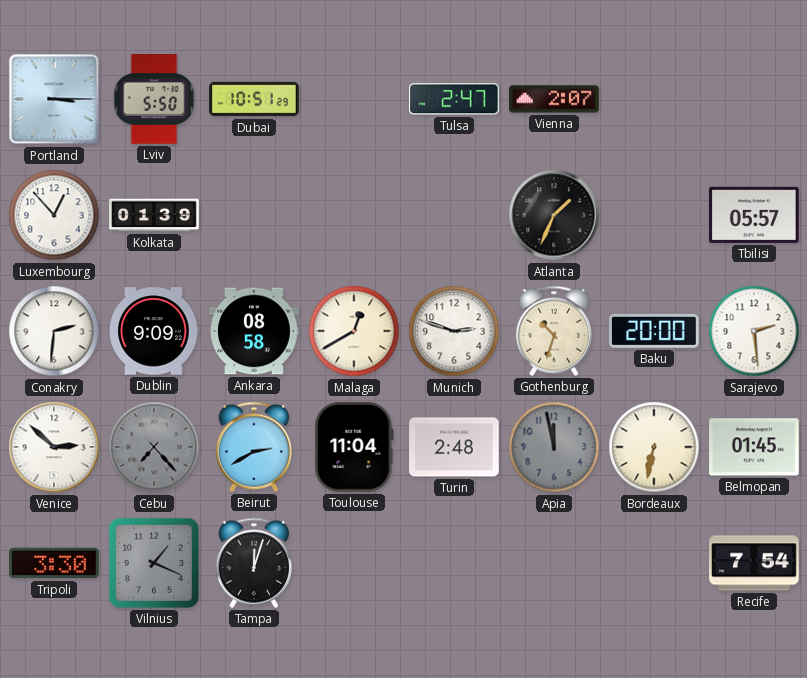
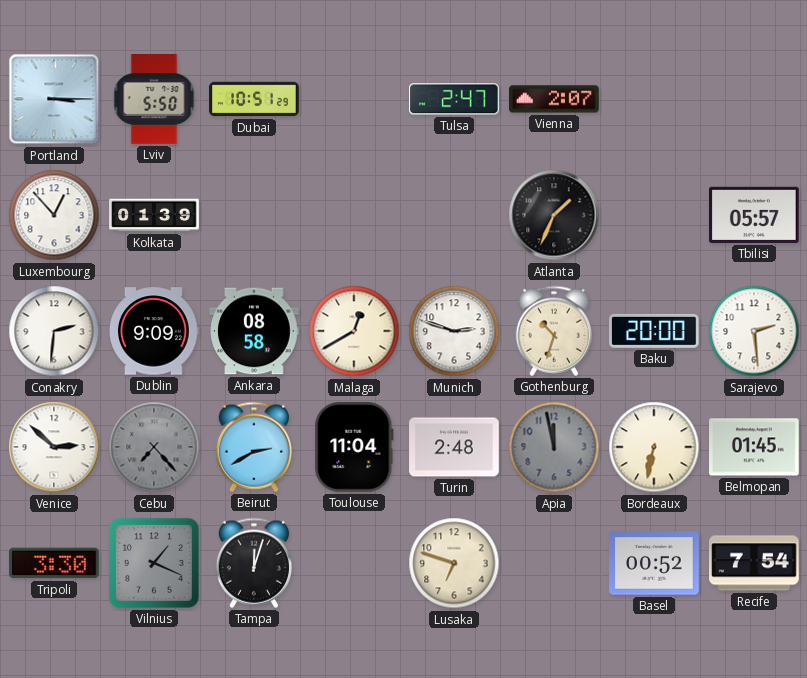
Lusaka: none -> 6:48
Basel: none -> 00:52
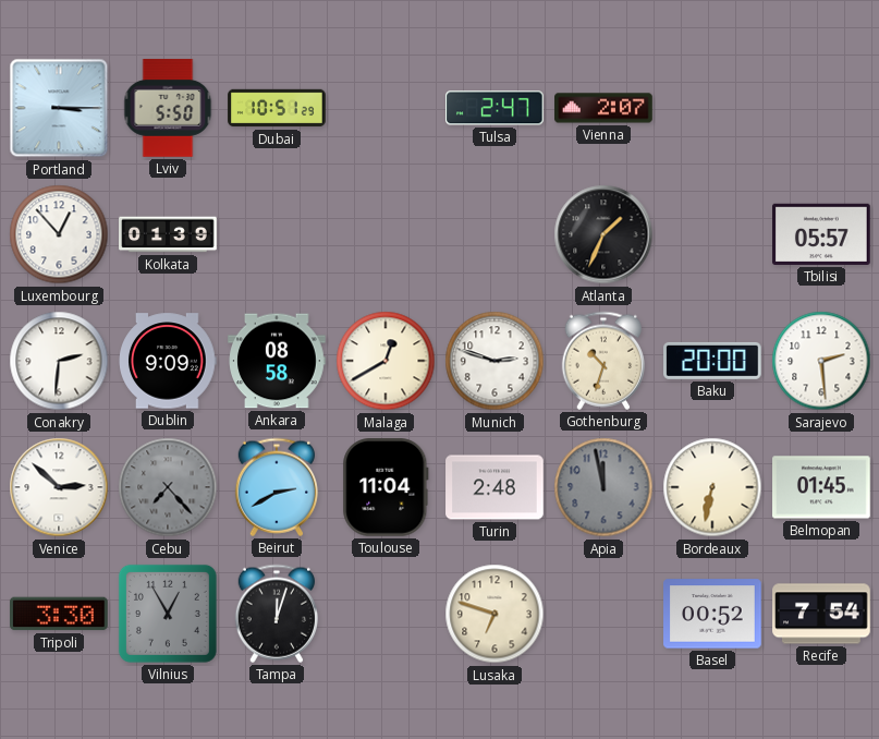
Vilnius: 1:19 -> 12:55
